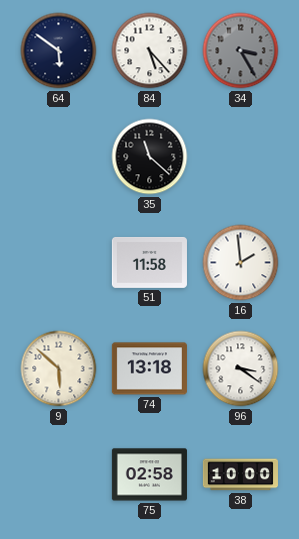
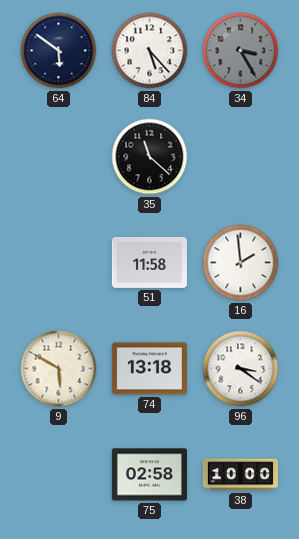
9: 5:52 -> 5:50
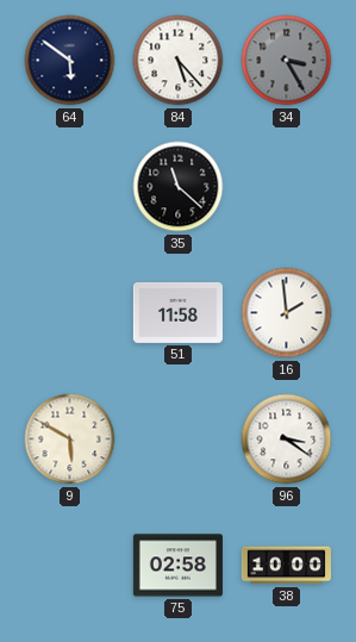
74: 13:18 -> none
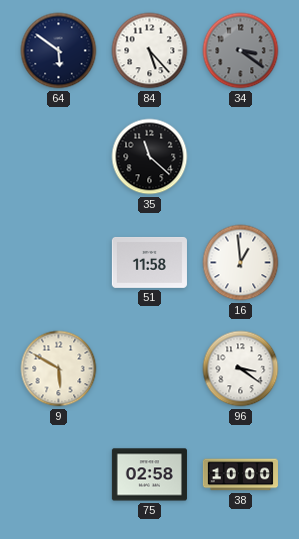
34: 3:25 -> 3:21
16: 1:59 -> 12:59
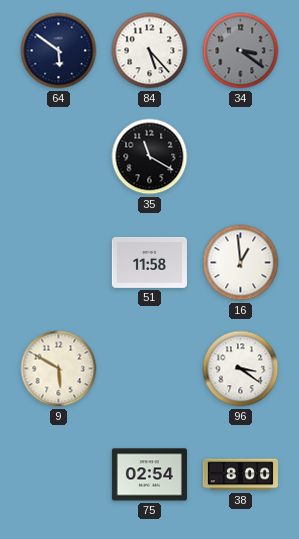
35: 11:22 -> 11:20
75: 02:58 -> 02:54
38: 10:00 -> 8:00
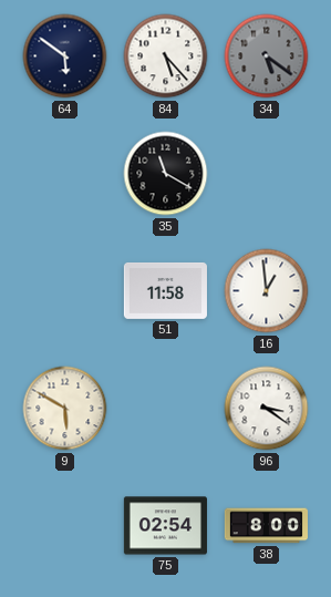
34: 3:21 -> 5:21
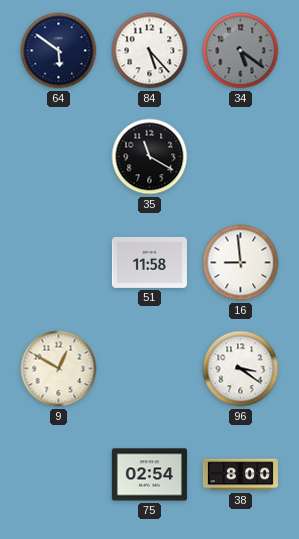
16: 12:59 -> 8:59
9: 5:50 -> 12:50
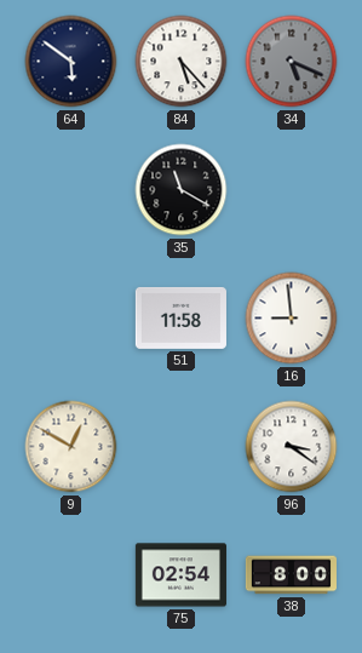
34: 5:21 -> 5:19
